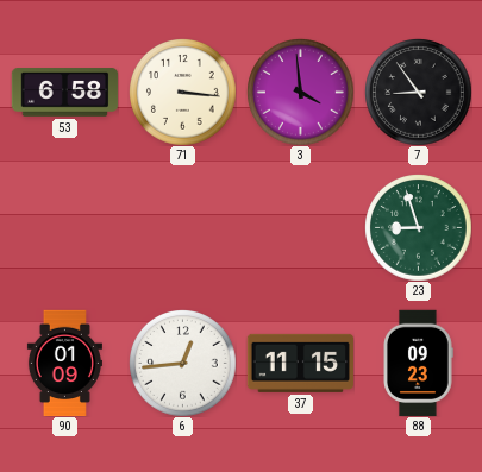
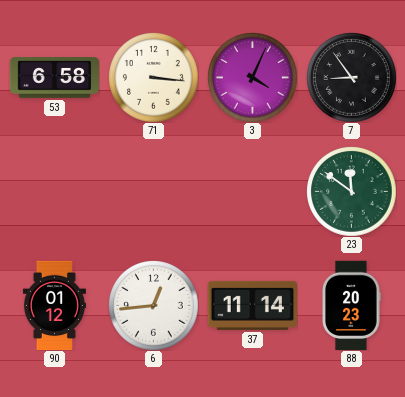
3: 3:59 -> 4:04
23: 8:57 -> 11:51
90: 01:09 -> 01:12
37: 11:15 -> 11:14
88: 09:23 -> 20:23
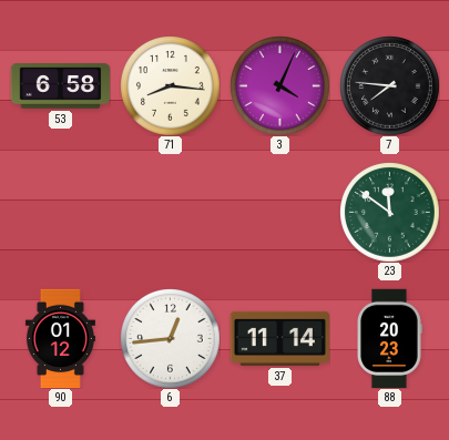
71: 3:16 -> 8:16
7: 8:54 -> 7:46
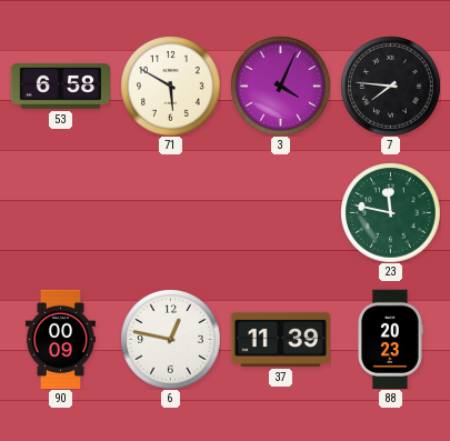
71: 8:16 -> 5:50
23: 11:51 -> 11:47
90: 01:12 -> 00:09
6: 12:44 -> 12:47
37: 11:14 -> 11:39
